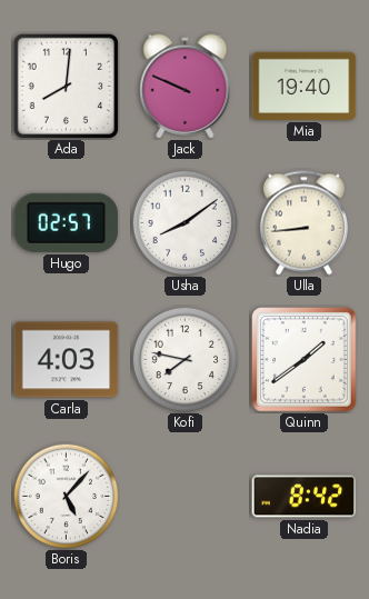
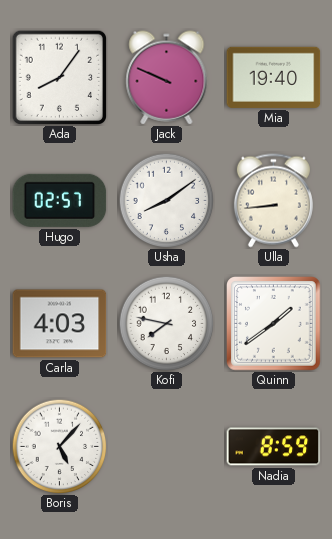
Ada: 8:01 -> 8:06
Nadia: 8:42 -> 8:59
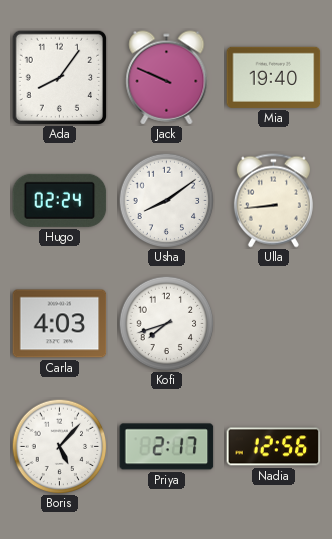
Hugo: 02:57 -> 02:24
Kofi: 7:47 -> 7:42
Quinn: 1:39 -> none
Priya: none -> 2:17
Nadia: 8:59 -> 12:56
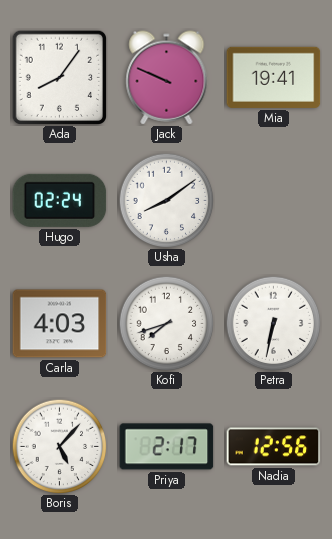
Mia: 19:40 -> 19:41
Ulla: 8:44 -> none
Petra: none -> 6:32
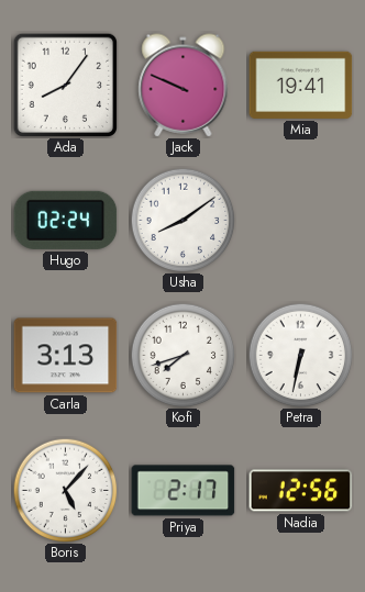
Carla: 4:03 -> 3:13
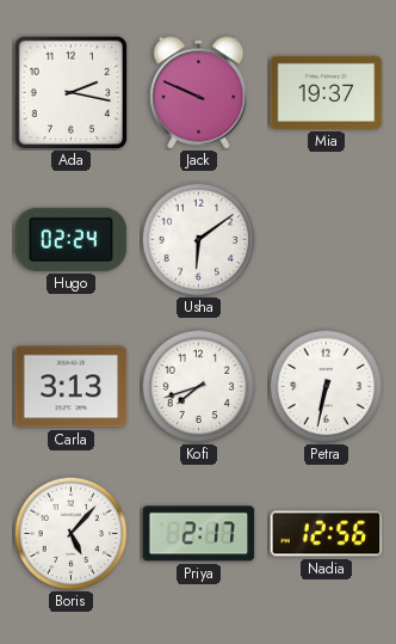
Ada: 8:06 -> 2:17
Mia: 19:41 -> 19:37
Usha: 8:09 -> 6:09
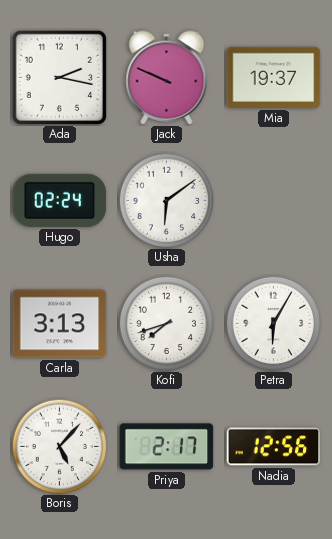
Petra: 6:32 -> 6:05
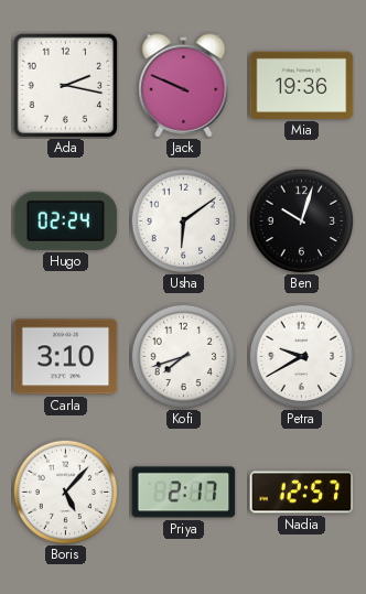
Mia: 19:37 -> 19:36
Ben: none -> 10:03
Carla: 3:13 -> 3:10
Petra: 6:05 -> 9:40
Nadia: 12:56 -> 12:57
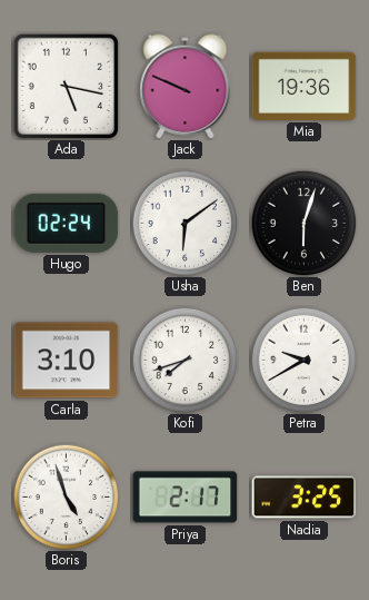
Ada: 2:17 -> 5:17
Ben: 10:03 -> 6:03
Boris: 5:07 -> 4:57
Nadia: 12:57 -> 3:25
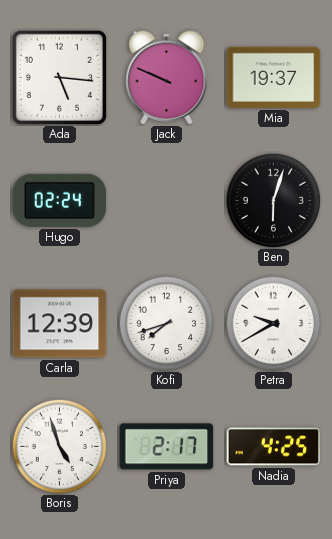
Ada: 5:17 -> 5:16
Mia: 19:36 -> 19:37
Usha: 6:09 -> none
Carla: 3:10 -> 12:39
Nadia: 3:25 -> 4:25
